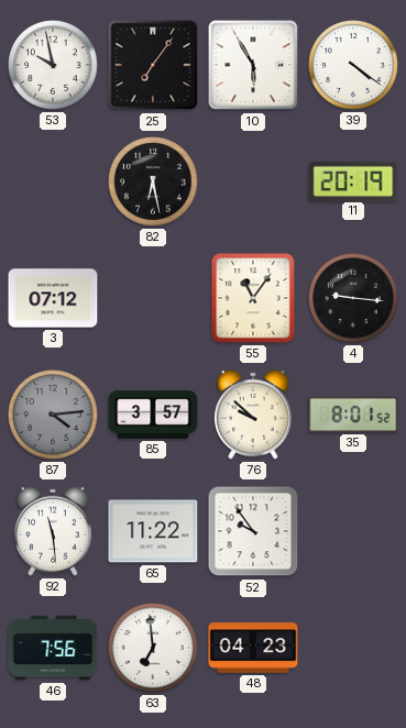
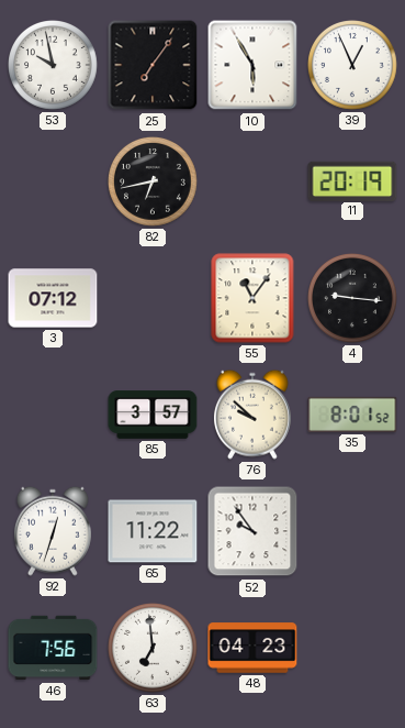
39: 4:21 -> 12:56
82: 6:28 -> 6:43
87: 4:14 -> none
92: 11:29 -> 12:33
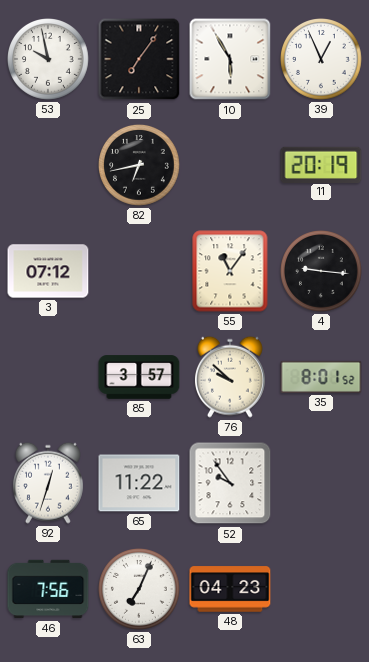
63: 6:59 -> 7:04
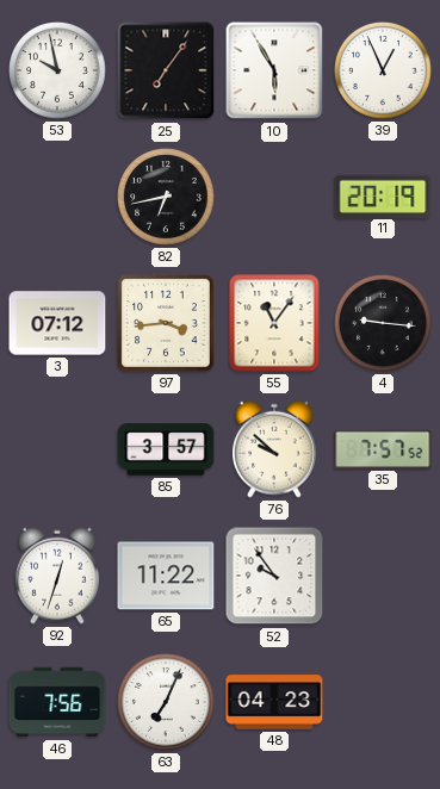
97: none -> 3:44
35: 8:01 -> 7:57
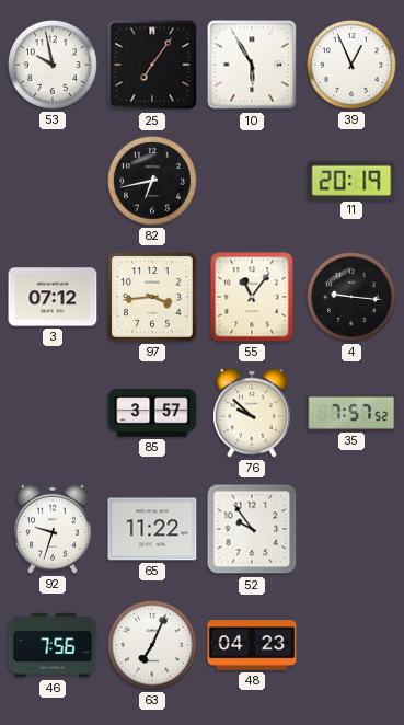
92: 12:33 -> 9:33
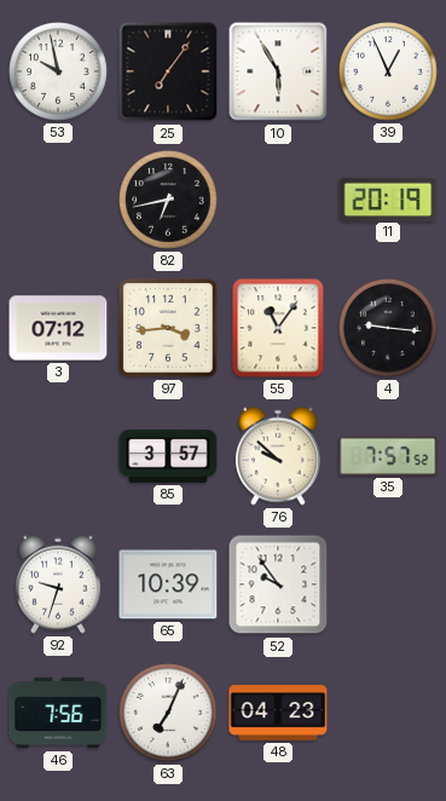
65: 11:22 -> 10:39
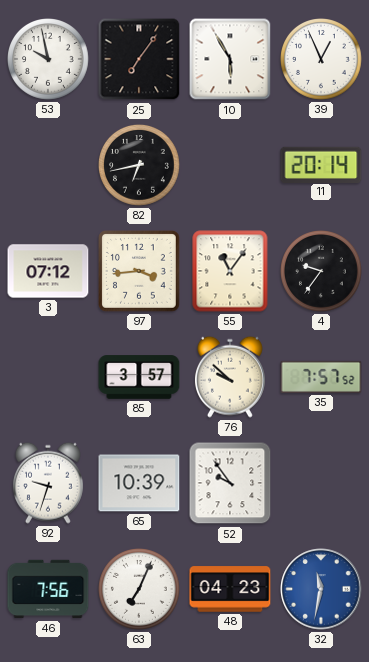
11: 20:19 -> 20:14
4: 9:16 -> 9:36
32: none -> 11:32
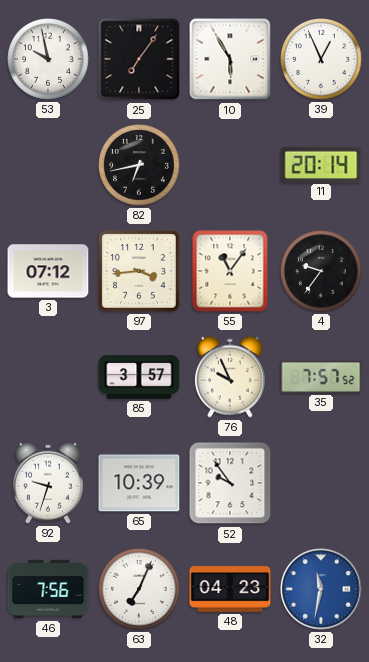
76: 9:52 -> 9:56
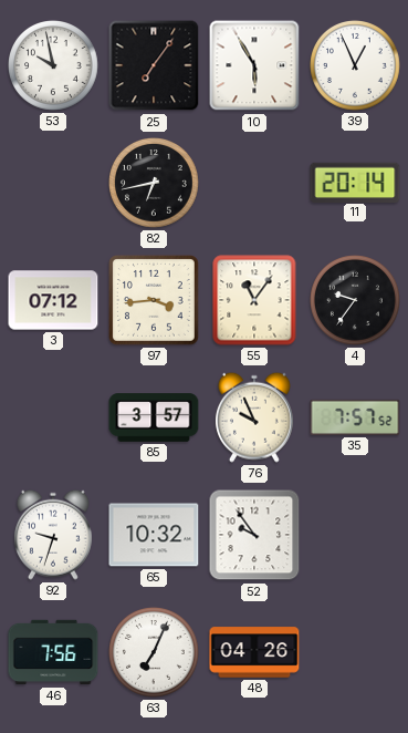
65: 10:39 -> 10:32
48: 04:23 -> 04:26
32: 11:32 -> none
